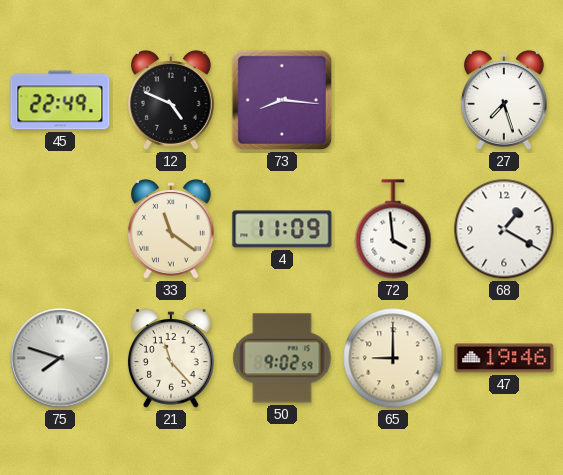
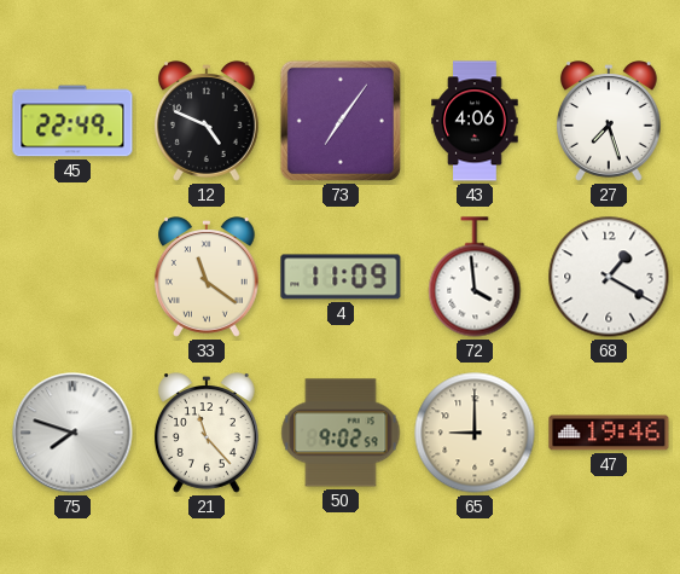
73: 8:16 -> 7:06
43: none -> 4:06
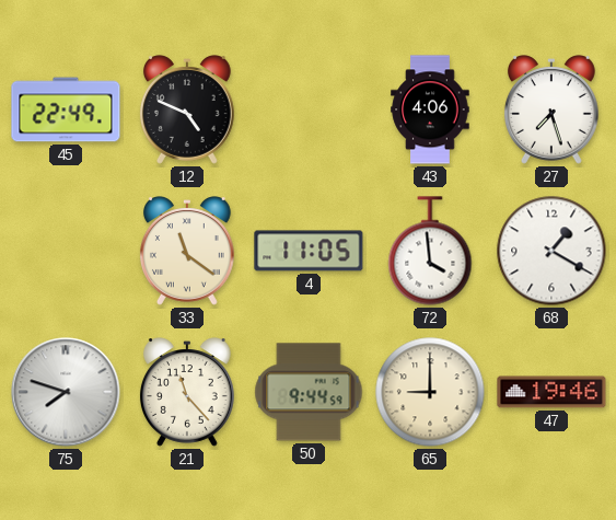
73: 7:06 -> none
4: 11:09 -> 11:05
50: 9:02 -> 9:44
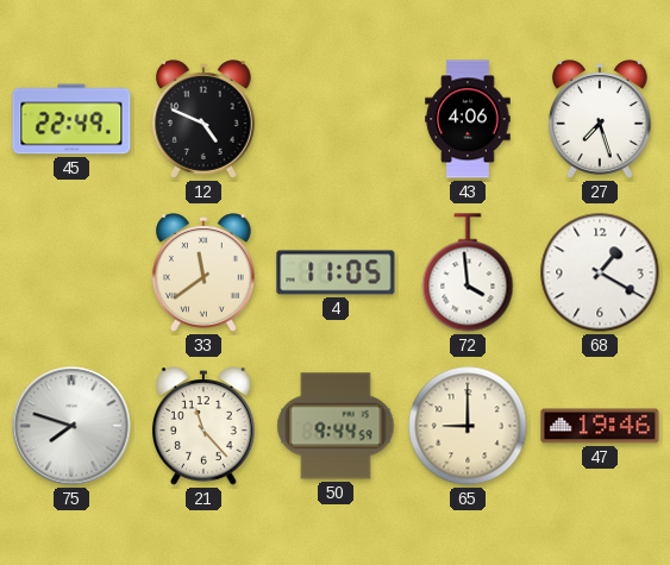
33: 11:21 -> 11:39
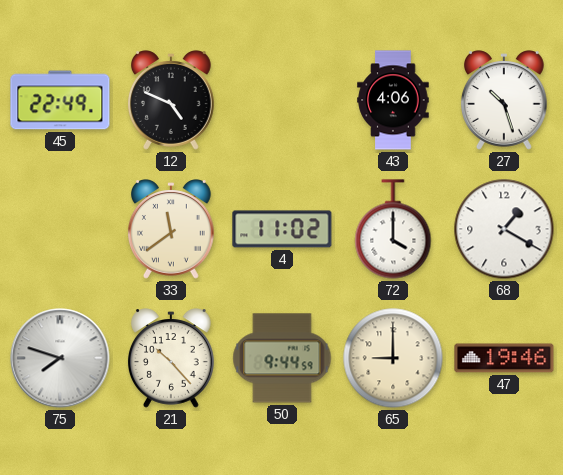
27: 7:27 -> 10:27
4: 11:05 -> 11:02
72: 3:59 -> 4:00
21: 11:23 -> 10:23
